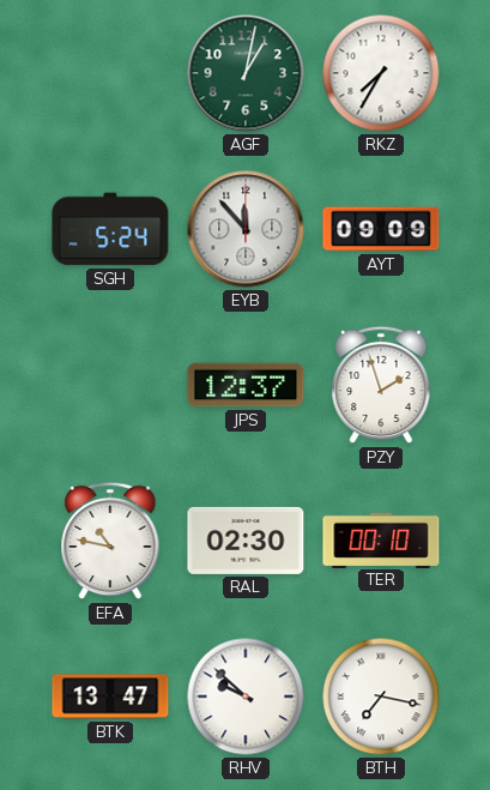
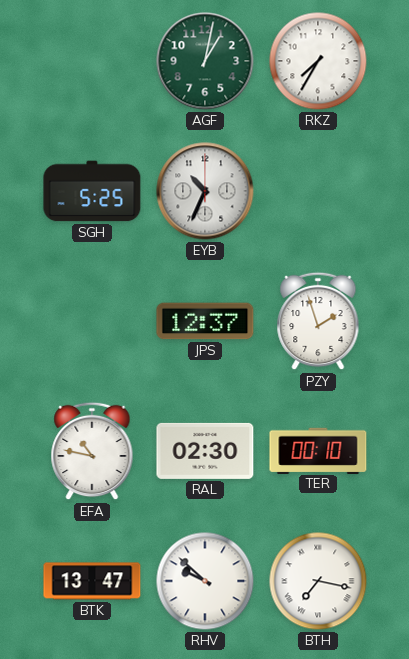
SGH: 5:24 -> 5:25
EYB: 11:53 -> 10:34
AYT: 09:09 -> none
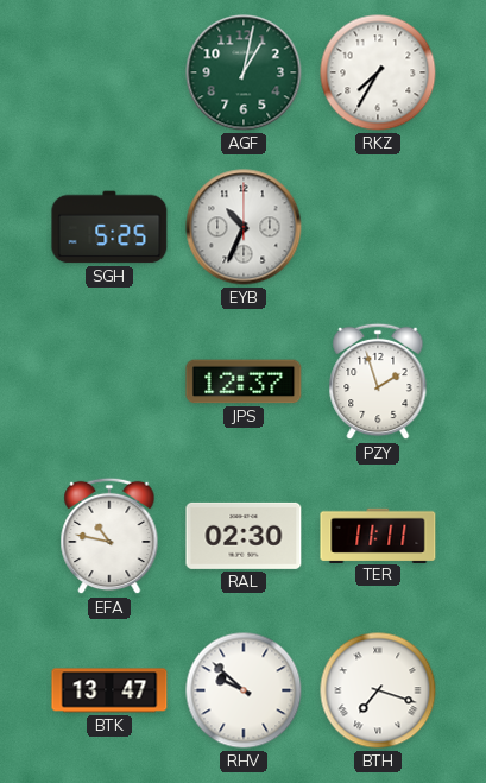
TER: 00:10 -> 11:11
BTH: 7:17 -> 7:18
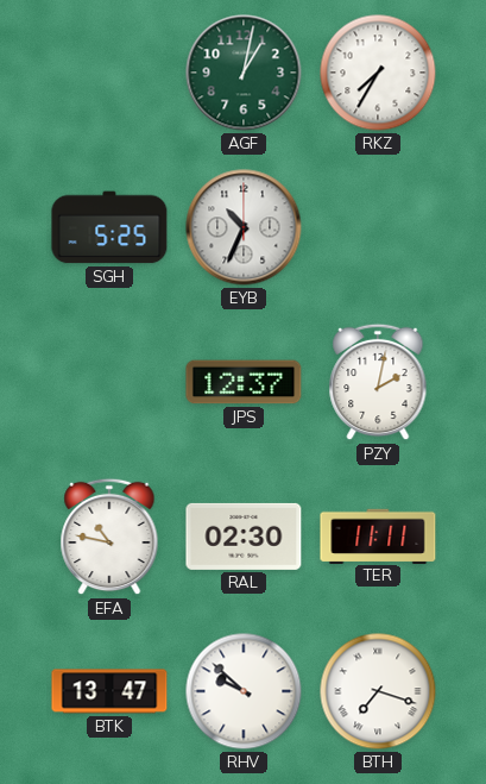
PZY: 1:57 -> 2:02
